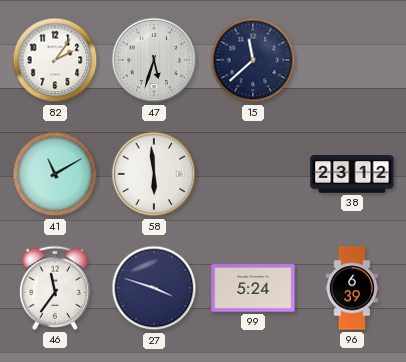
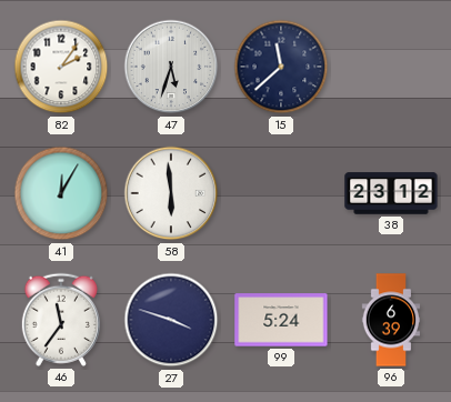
41: 11:10 -> 12:05
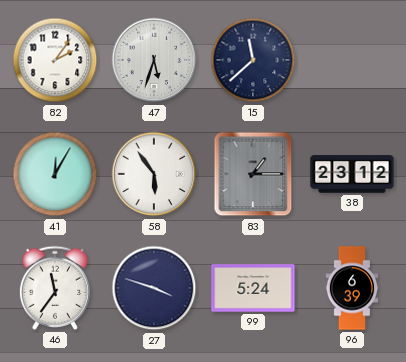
58: 5:59 -> 5:54
83: none -> 1:15
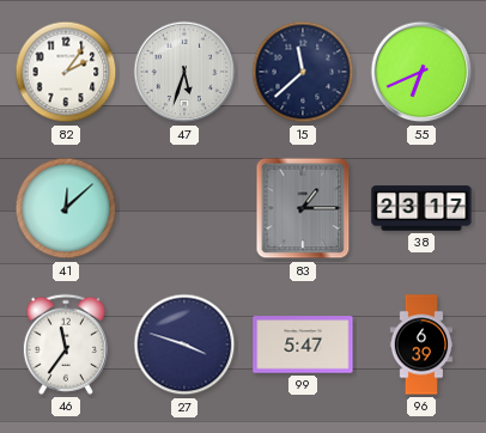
55: none -> 6:41
41: 12:05 -> 12:08
58: 5:54 -> none
38: 23:12 -> 23:17
99: 5:24 -> 5:47
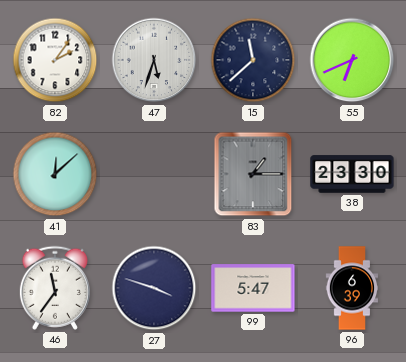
38: 23:17 -> 23:30
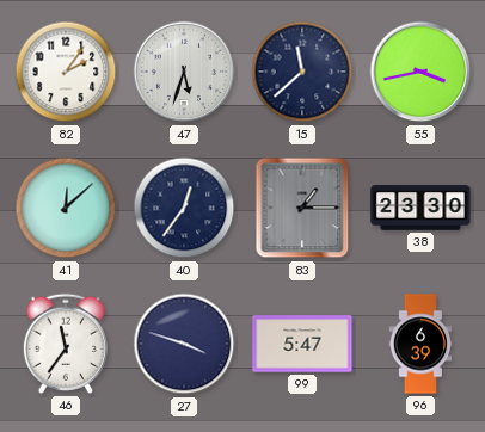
55: 6:41 -> 3:43
40: none -> 12:36
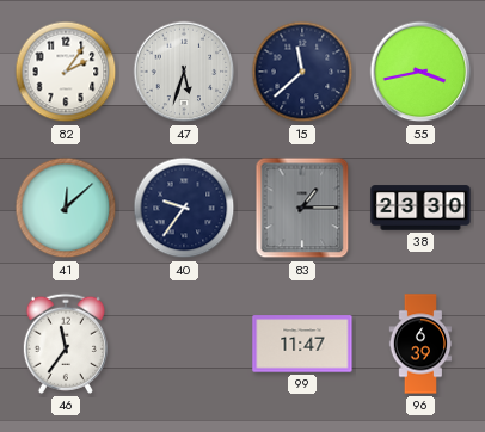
40: 12:36 -> 9:36
27: 3:48 -> none
99: 5:47 -> 11:47
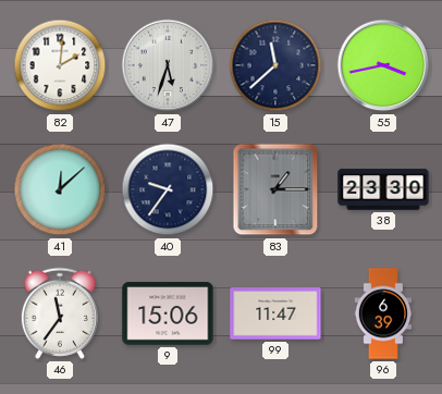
82: 2:06 -> 2:01
9: none -> 15:06
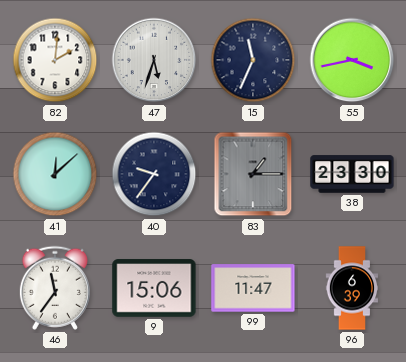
15: 11:38 -> 11:34
